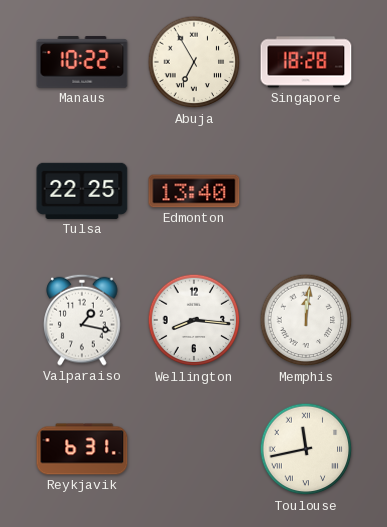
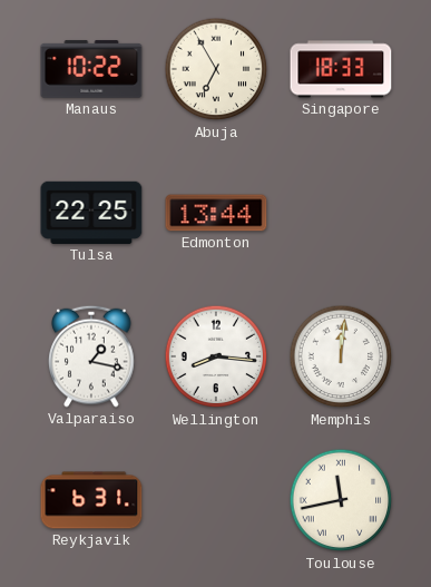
Singapore: 18:28 -> 18:33
Edmonton: 13:40 -> 13:44
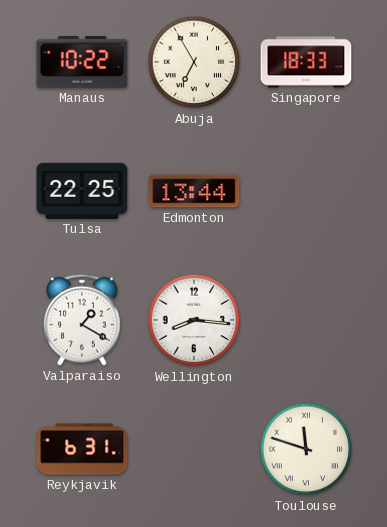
Valparaiso: 1:17 -> 1:20
Memphis: 12:01 -> none
Toulouse: 11:43 -> 11:48
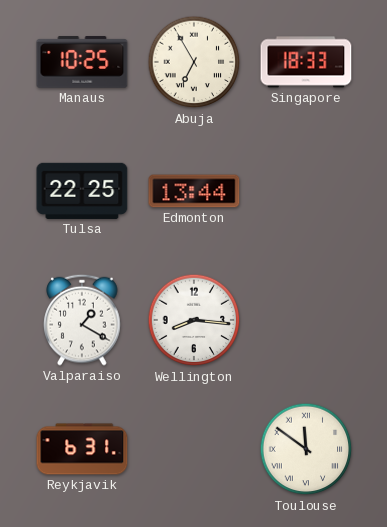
Manaus: 10:22 -> 10:25
Toulouse: 11:48 -> 11:51
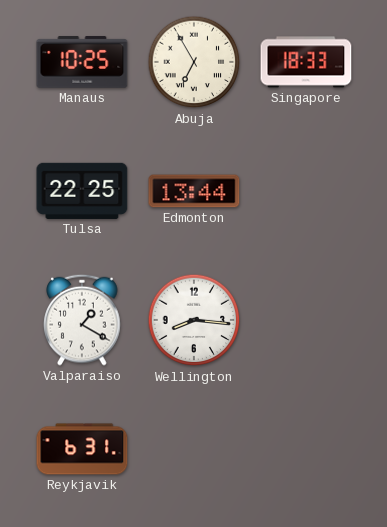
Toulouse: 11:51 -> none
